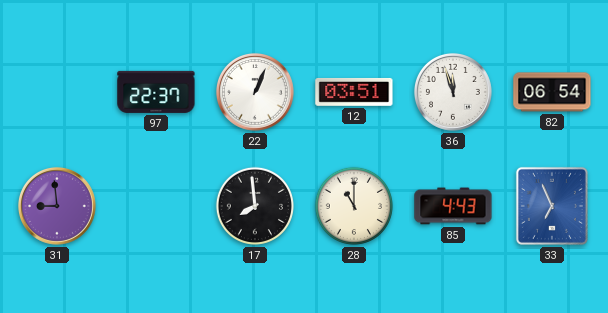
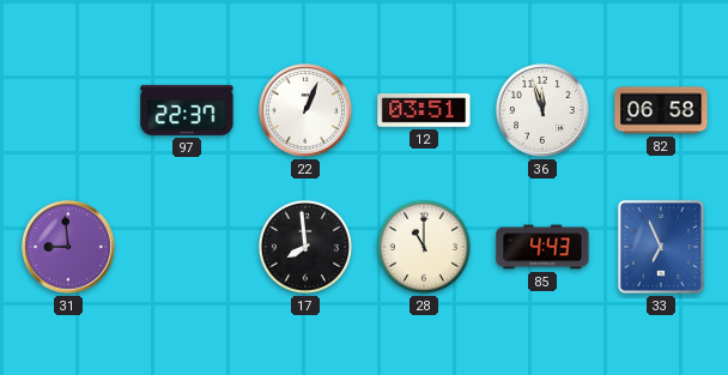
82: 06:54 -> 06:58
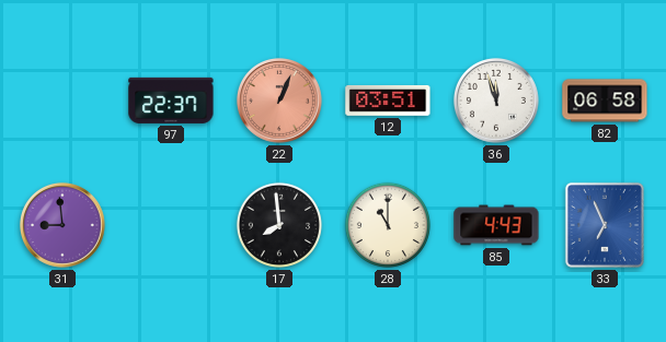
22 dial: white -> salmon
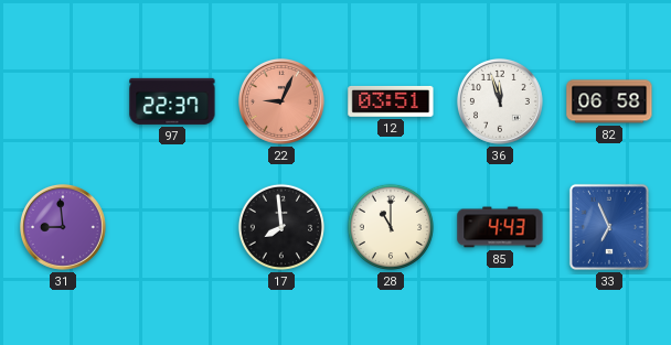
22: 1:04 -> 9:04
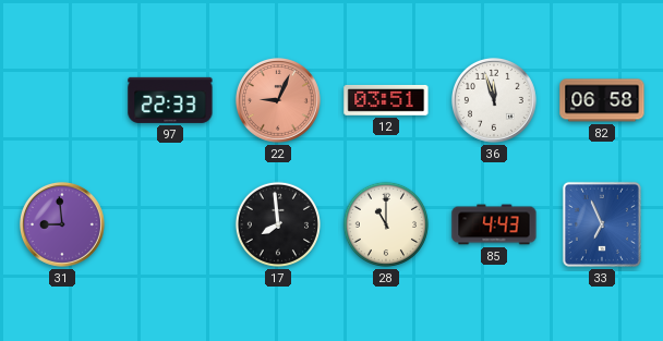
97: 22:37 -> 22:33
